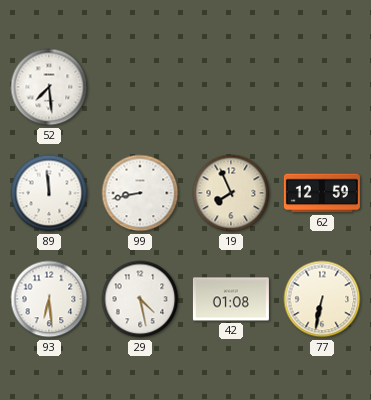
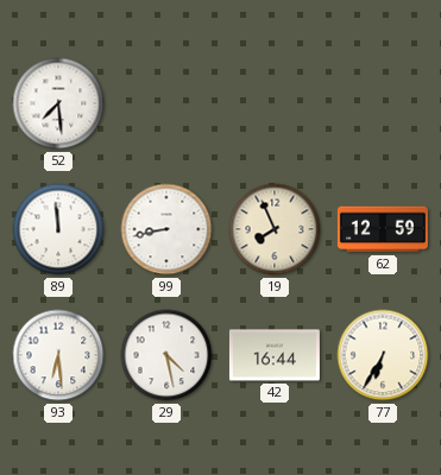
42: 01:08 -> 16:44
77: 6:32 -> 6:35
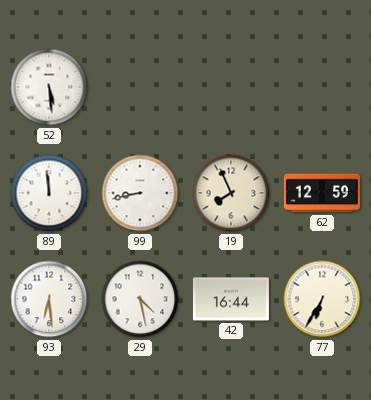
52: 7:29 -> 5:29
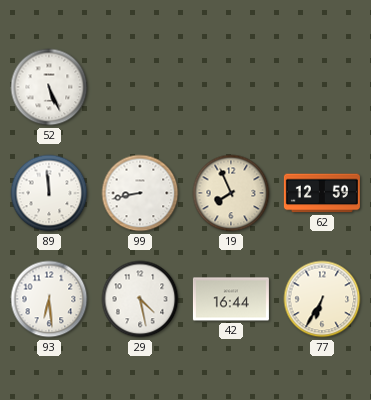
52: 5:29 -> 5:26
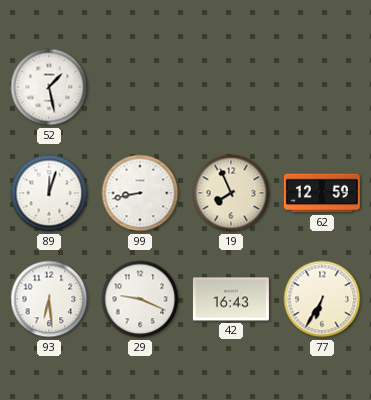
52: 5:26 -> 1:28
89: 11:59 -> 12:03
29: 4:28 -> 9:19
42: 16:44 -> 16:43
